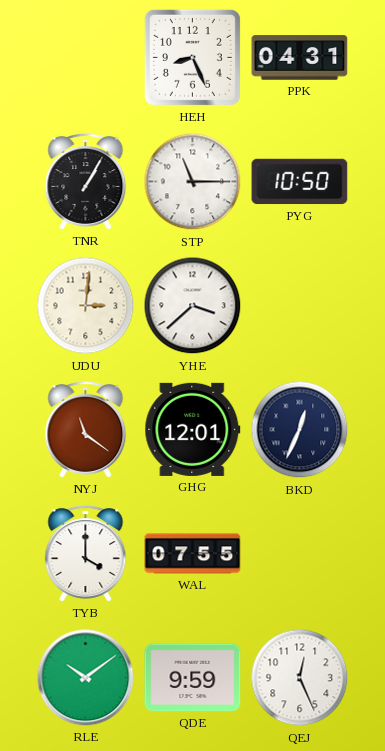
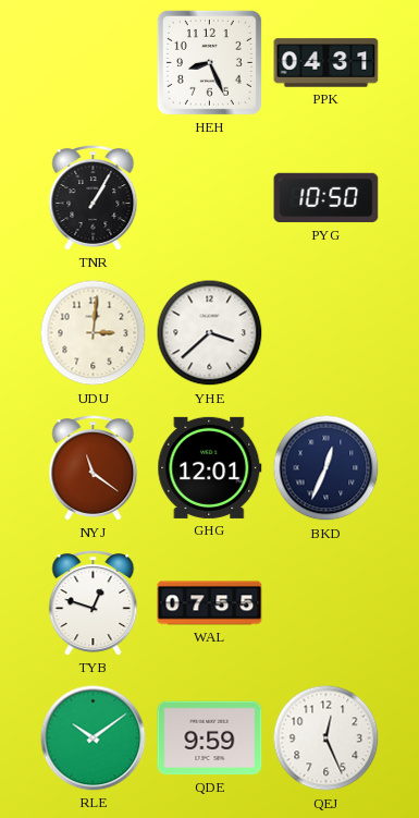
STP: 11:15 -> none
TYB: 4:00 -> 12:48
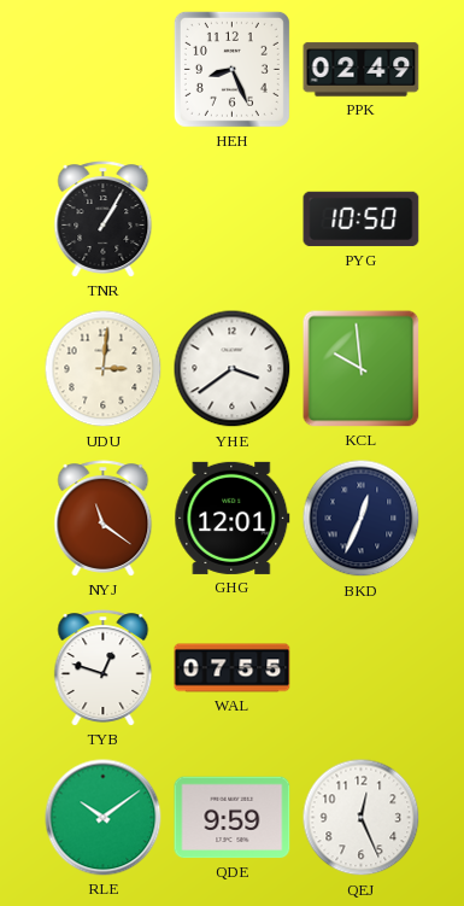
PPK: 04:31 -> 02:49
YHE: 3:38 -> 3:39
KCL: none -> 9:59
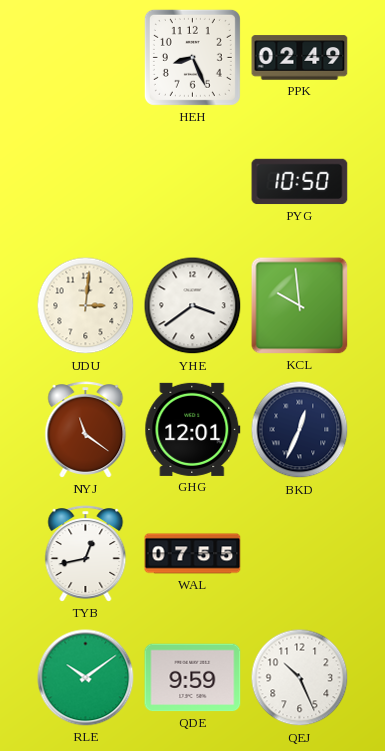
TNR: 1:05 -> none
TYB: 12:48 -> 12:43
QEJ: 12:26 -> 10:26
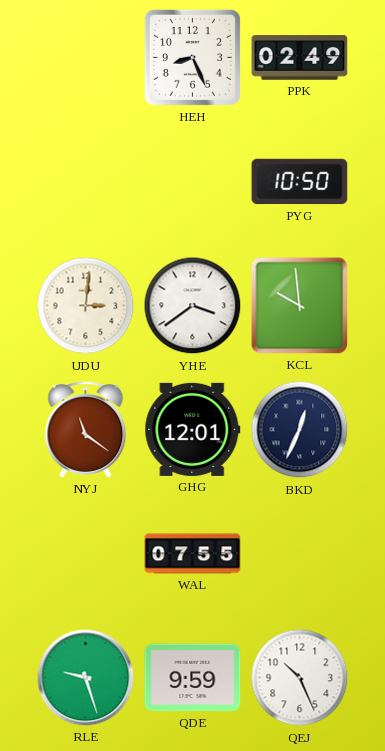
TYB: 12:43 -> none
RLE: 10:09 -> 9:27
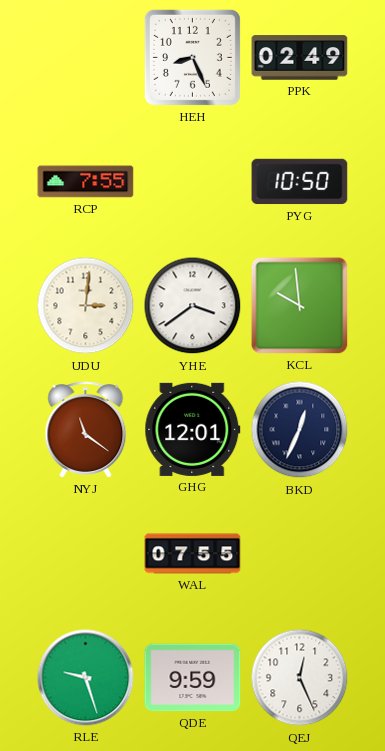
RCP: none -> 7:55
QEJ: 10:26 -> 12:26
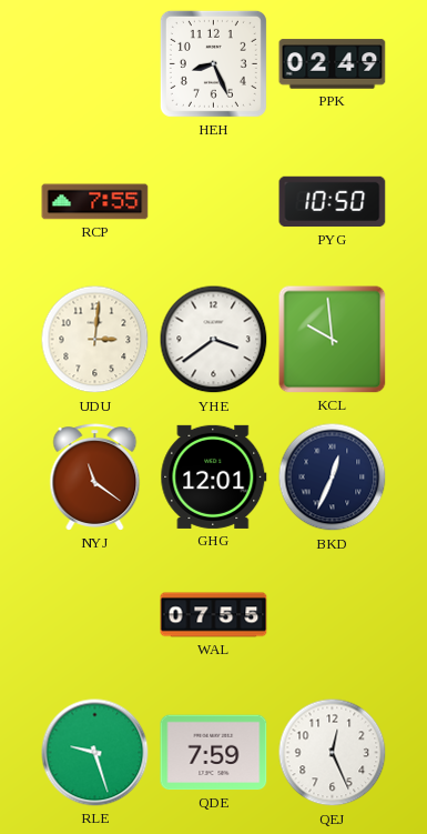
QDE: 9:59 -> 7:59
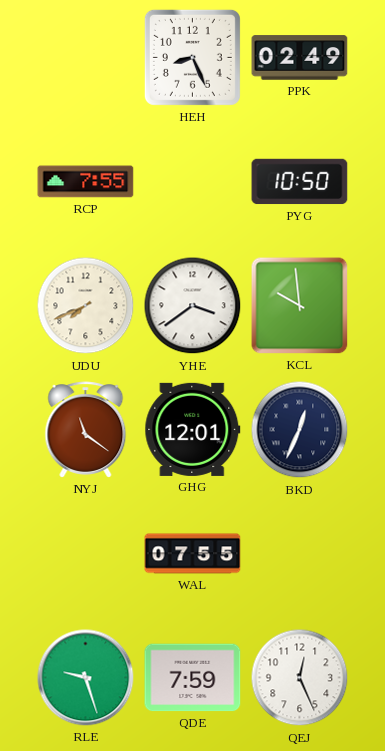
UDU: 3:01 -> 7:41
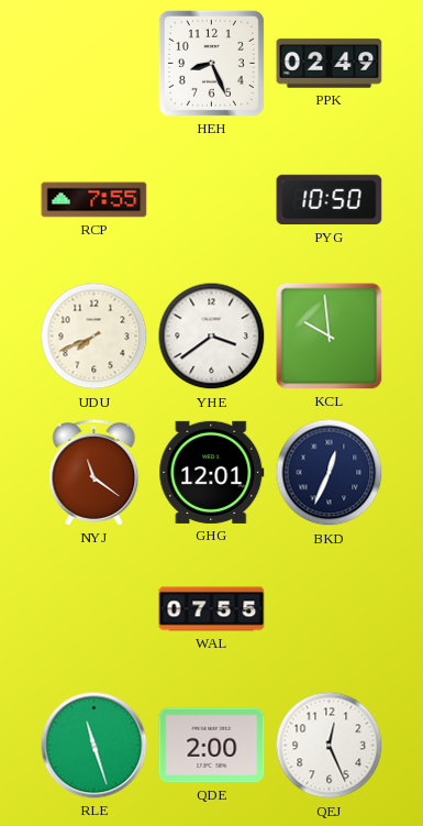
RLE: 9:27 -> 11:27
QDE: 7:59 -> 2:00
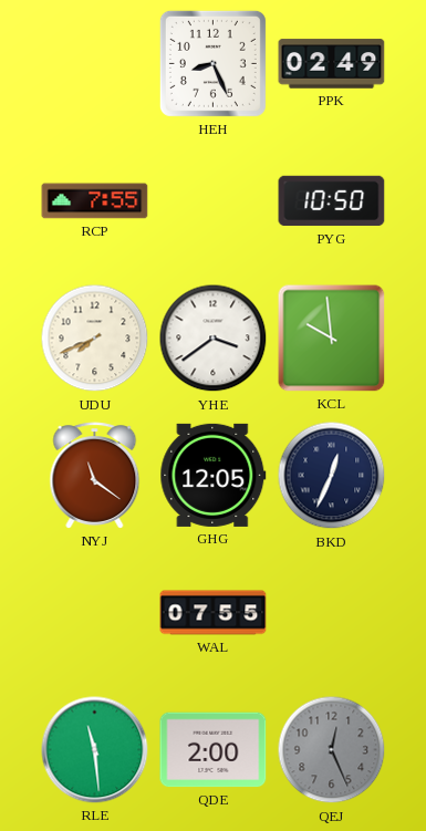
GHG: 12:01 -> 12:05
RLE: 11:27 -> 11:29
QEJ dial: white -> grey
